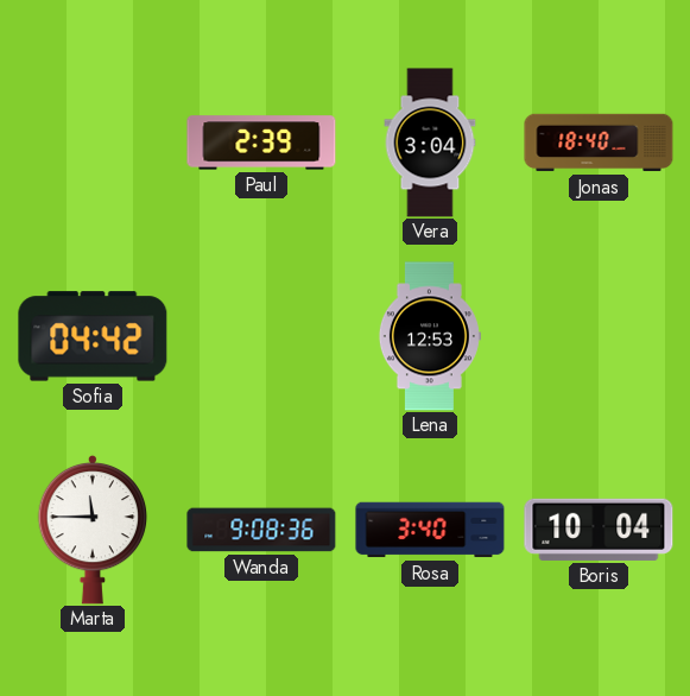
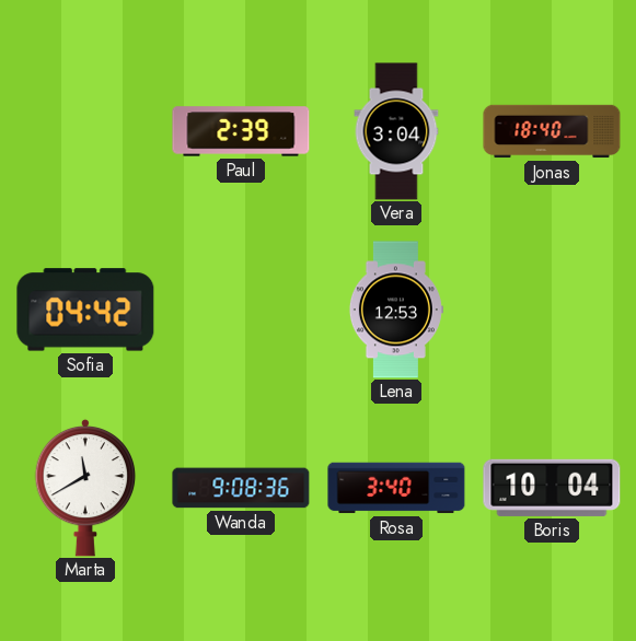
Marta: 11:45 -> 11:40
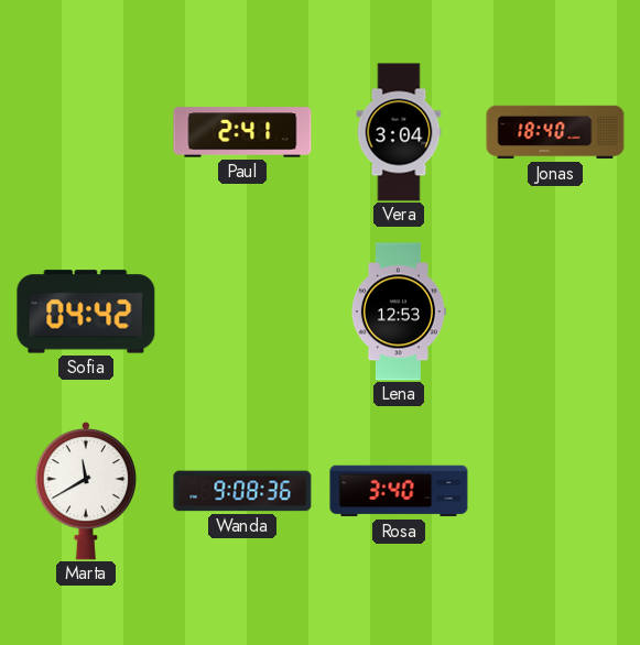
Paul: 2:39 -> 2:41
Boris: 10:04 -> none
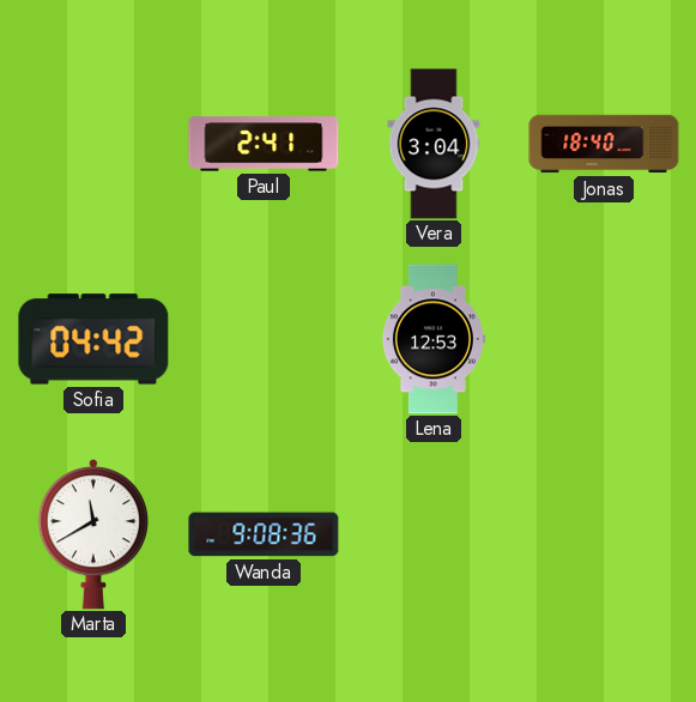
Rosa: 3:40 -> none
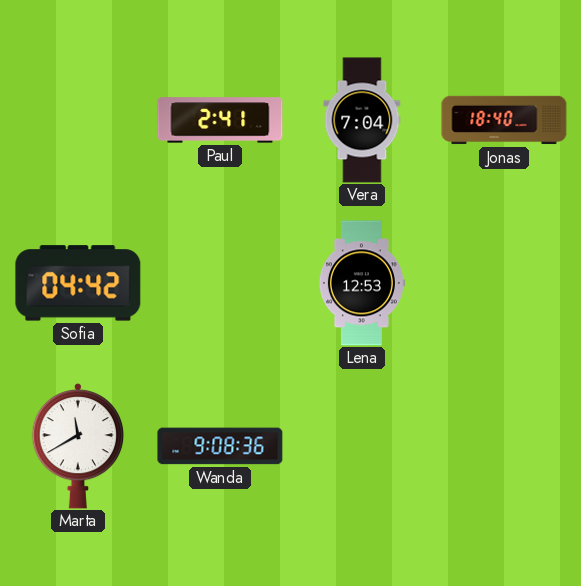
Vera: 3:04 -> 7:04
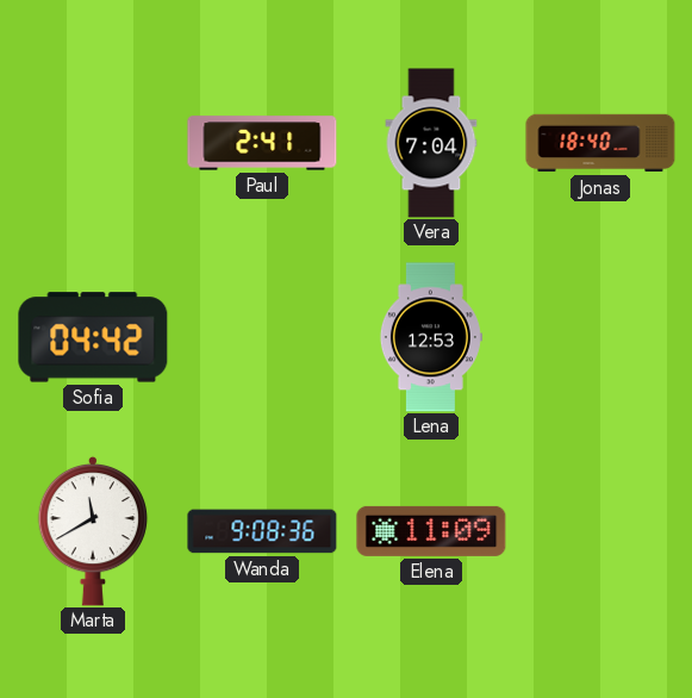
Elena: none -> 11:09
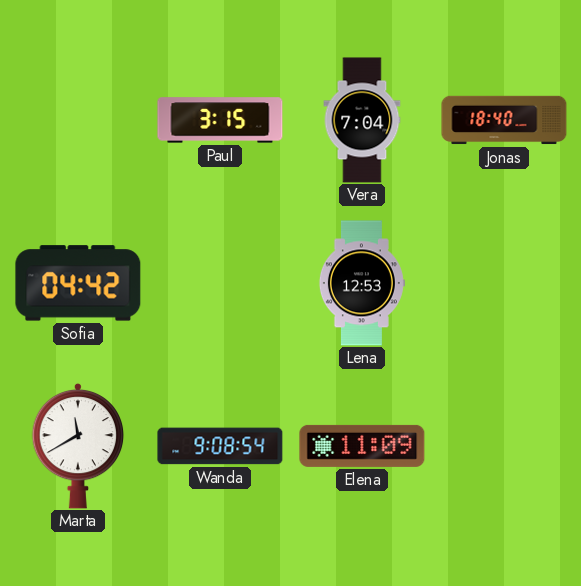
Paul: 2:41 -> 3:15
Wanda: 9:08:36 -> 9:08:54
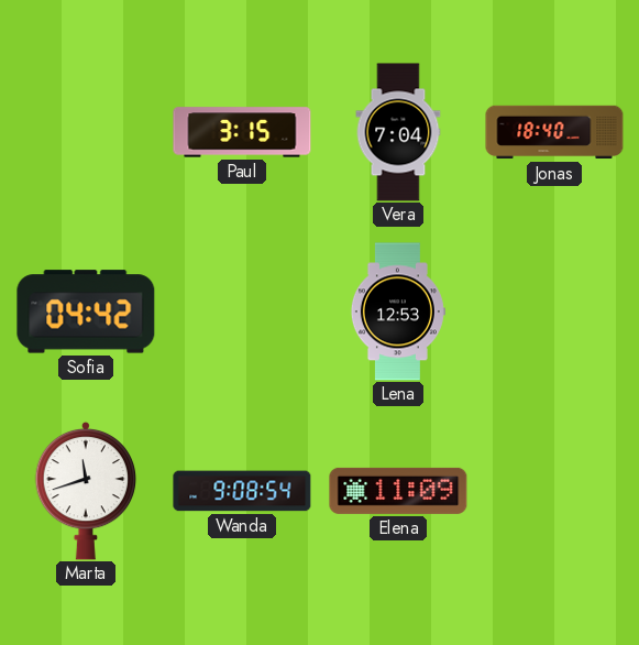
Marta: 11:40 -> 11:42
